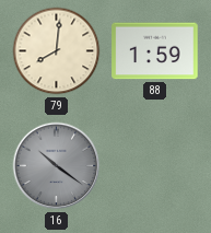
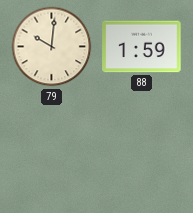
79: 8:01 -> 10:01
16: 10:21 -> none
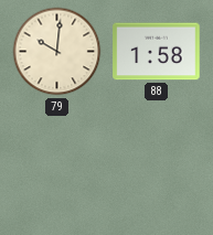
88: 1:59 -> 1:58
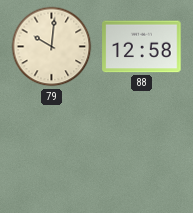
88: 1:58 -> 12:58
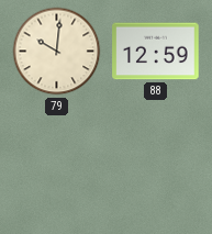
88: 12:58 -> 12:59
